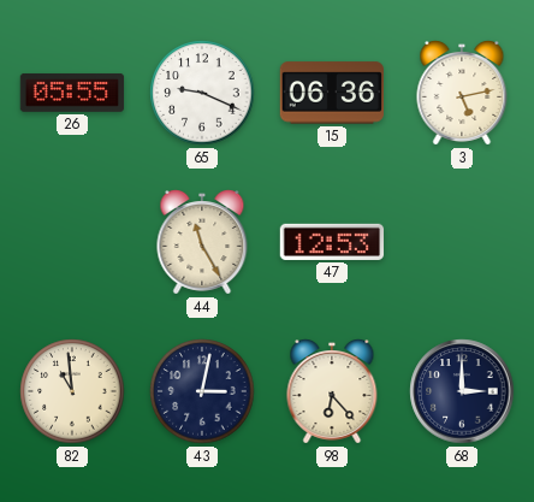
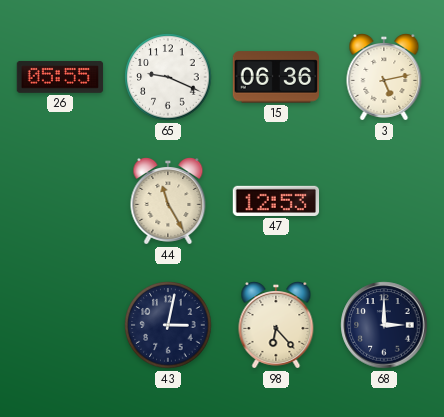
82: 10:59 -> none
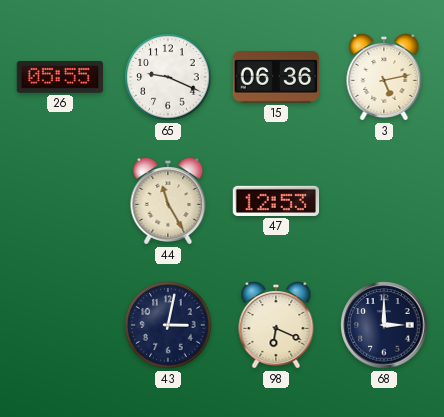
98: 6:23 -> 6:19
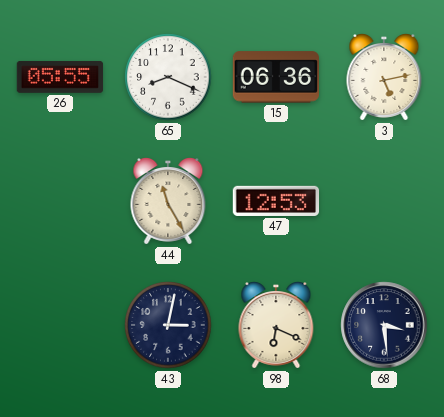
65: 9:19 -> 8:19
68: 3:00 -> 3:29
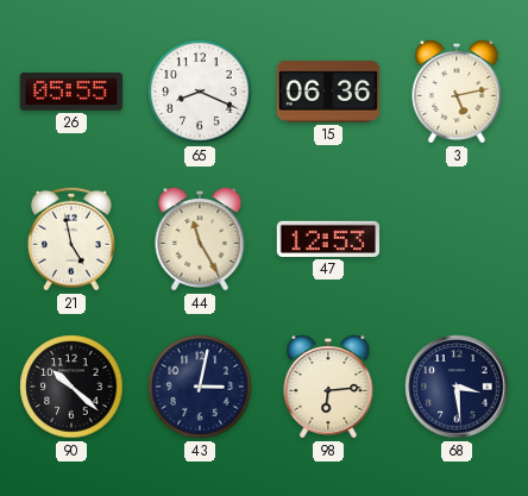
21: none -> 4:58
90: none -> 10:22
98: 6:19 -> 6:14
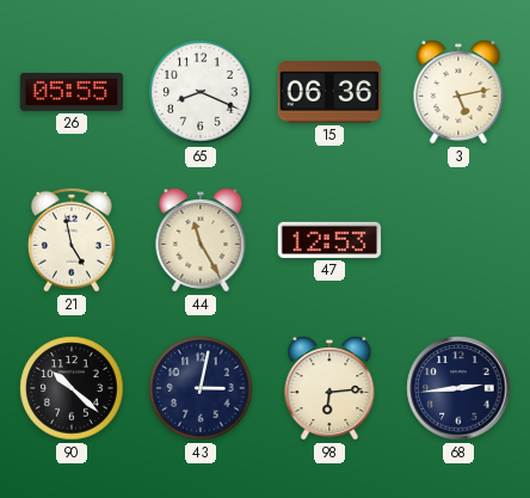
68: 3:29 -> 2:44
